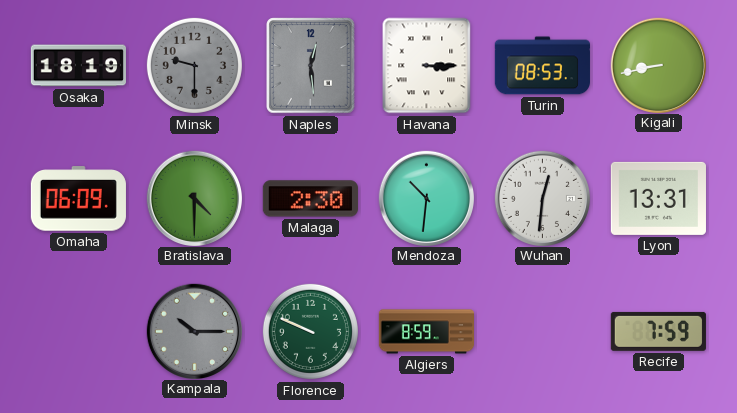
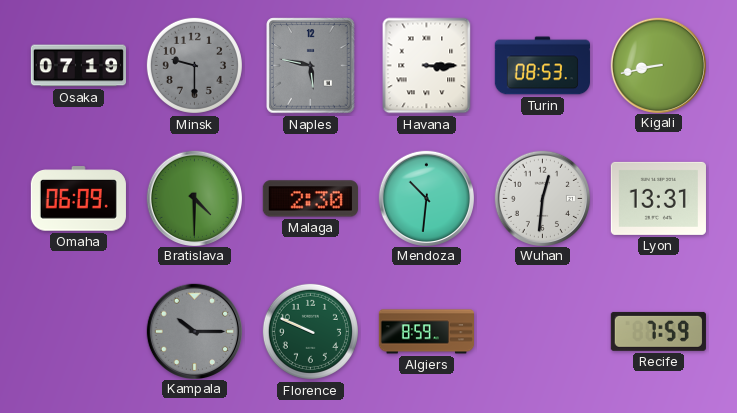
Osaka: 18:19 -> 07:19
Naples: 12:29 -> 5:47
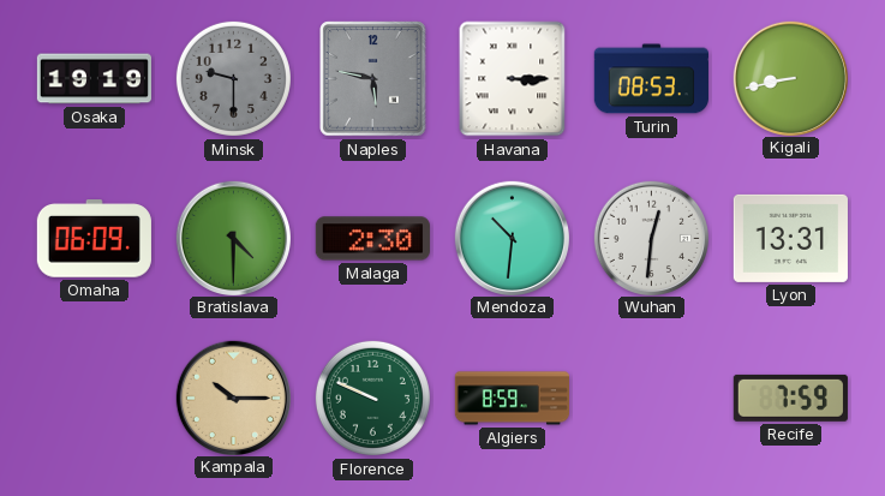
Osaka: 07:19 -> 19:19
Kampala dial: grey -> champagne
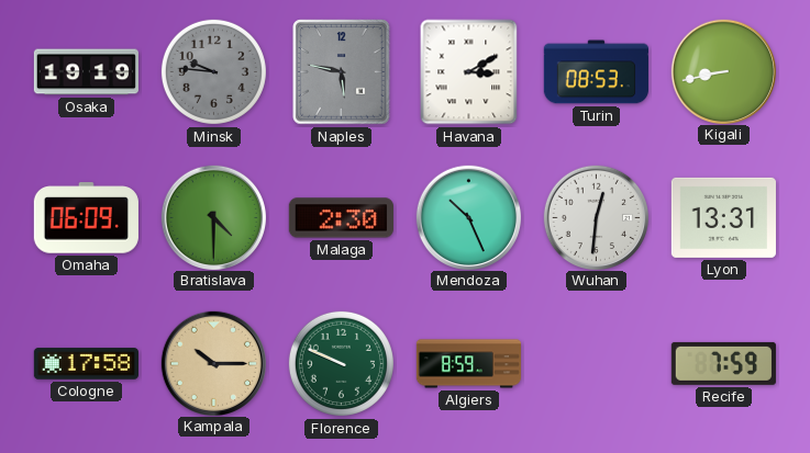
Minsk: 9:30 -> 9:46
Havana: 3:15 -> 3:10
Mendoza: 10:31 -> 10:26
Cologne: none -> 17:58
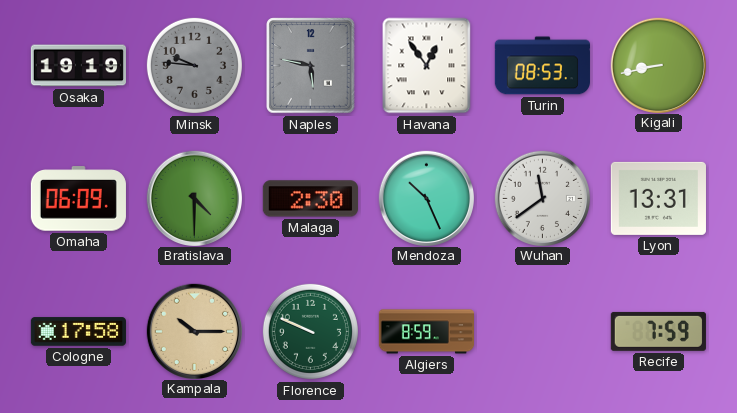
Havana: 3:10 -> 12:54
Wuhan: 12:31 -> 11:39
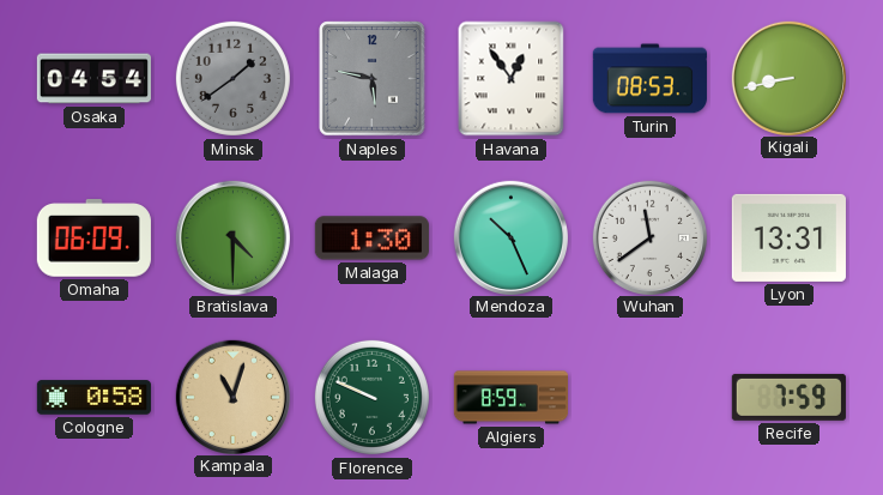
Osaka: 19:19 -> 04:54
Minsk: 9:46 -> 1:39
Malaga: 2:30 -> 1:30
Cologne: 17:58 -> 0:58
Kampala: 10:15 -> 11:03
